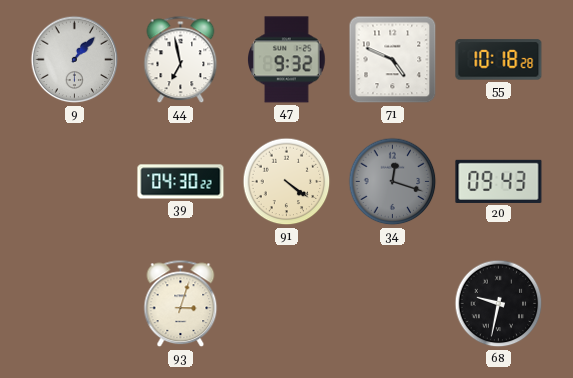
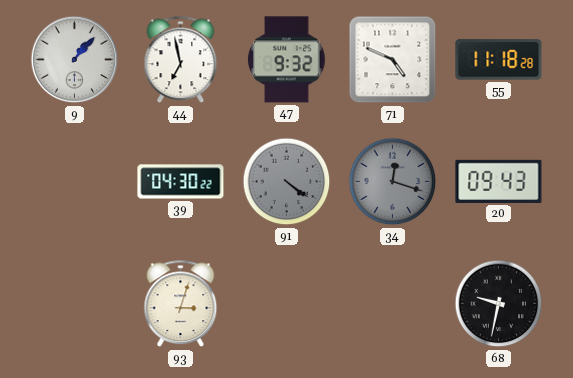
55: 10:18 -> 11:18
91 dial: cream -> grey
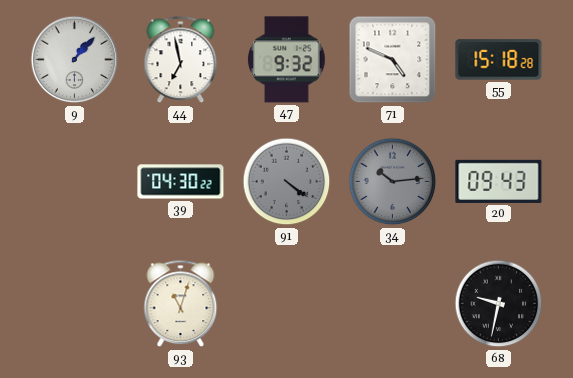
55: 11:18 -> 15:18
34: 12:18 -> 10:14
93: 3:03 -> 11:03
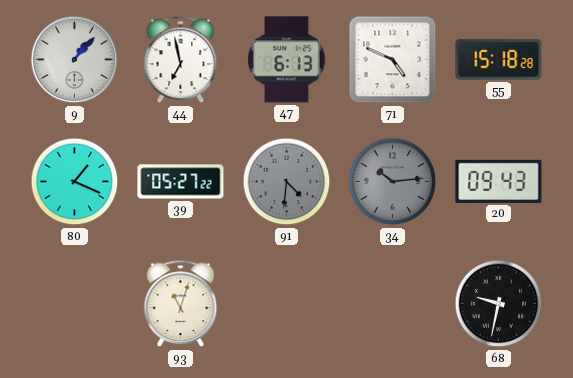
47: 9:32 -> 6:13
80: none -> 1:19
39: 04:30 -> 05:27
91: 4:21 -> 4:31
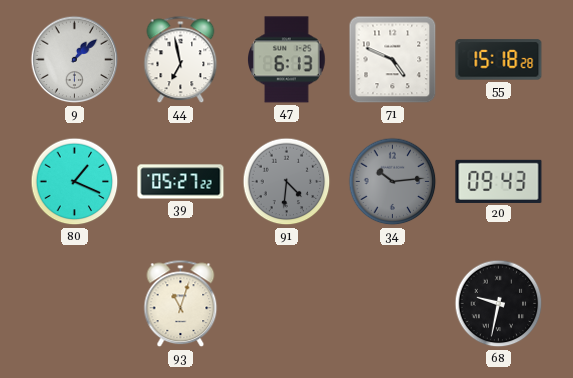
9: 1:07 -> 1:08
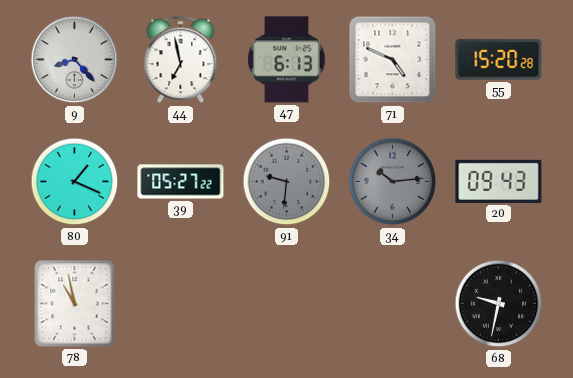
9: 1:08 -> 8:23
55: 15:18 -> 15:20
91: 4:31 -> 9:31
78: none -> 10:58
93: 11:03 -> none
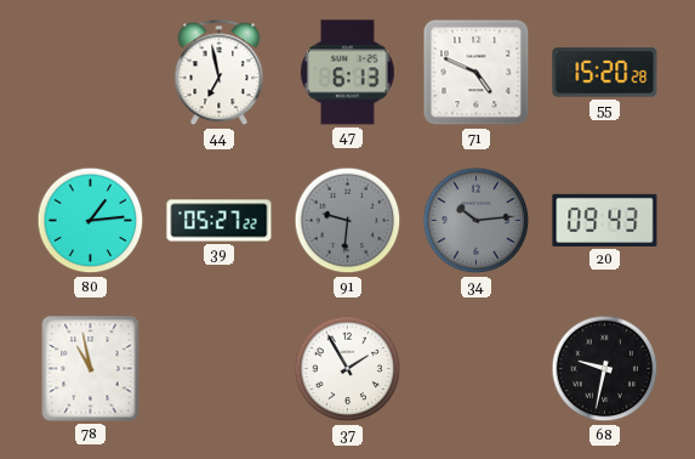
9: 8:23 -> none
80: 1:19 -> 1:14
37: none -> 1:55
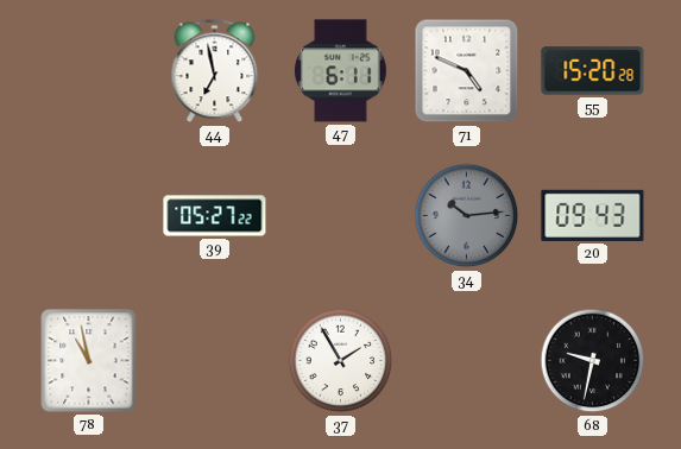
47: 6:13 -> 6:11
80: 1:14 -> none
91: 9:31 -> none
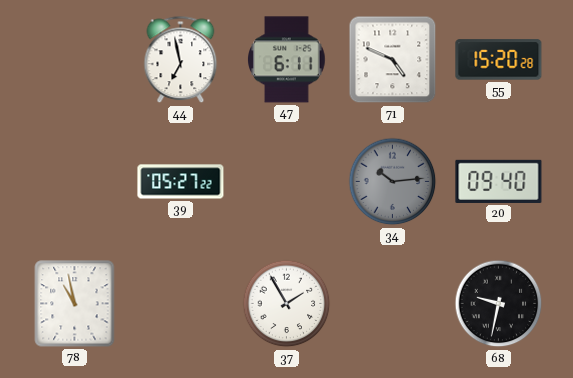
20: 09:43 -> 09:40
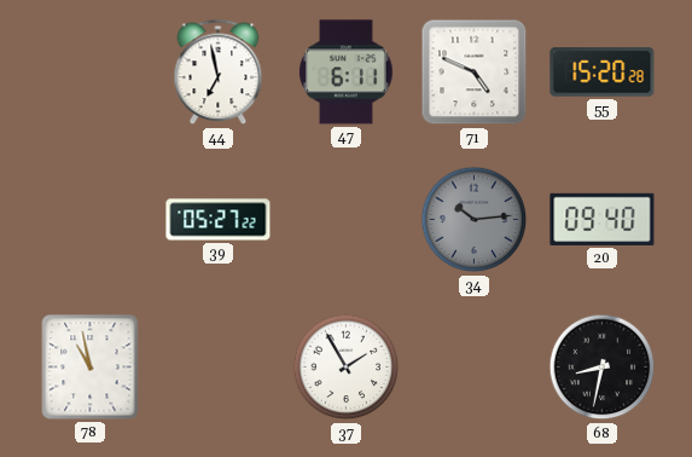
68: 9:32 -> 8:32
